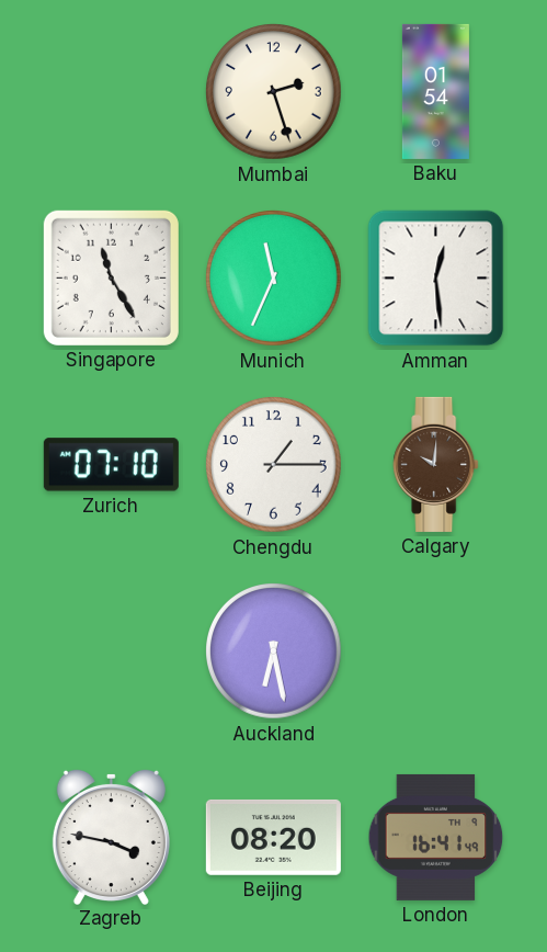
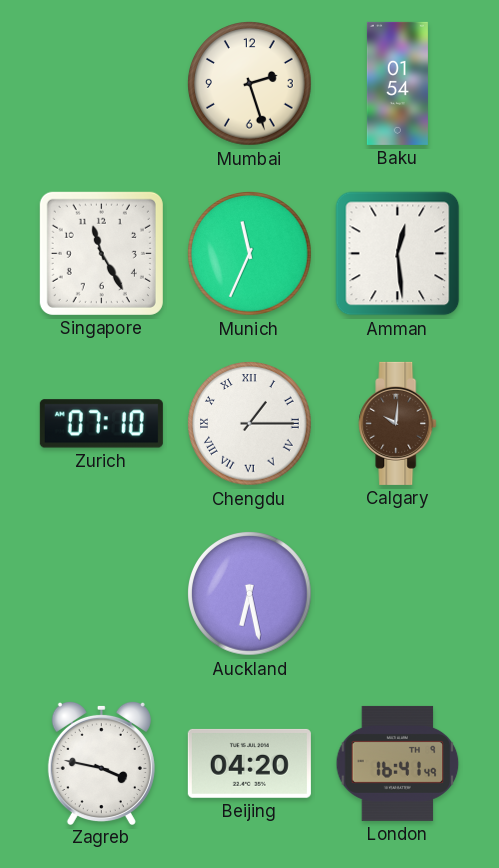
Chengdu numerals: Arabic -> Roman
Beijing: 08:20 -> 04:20
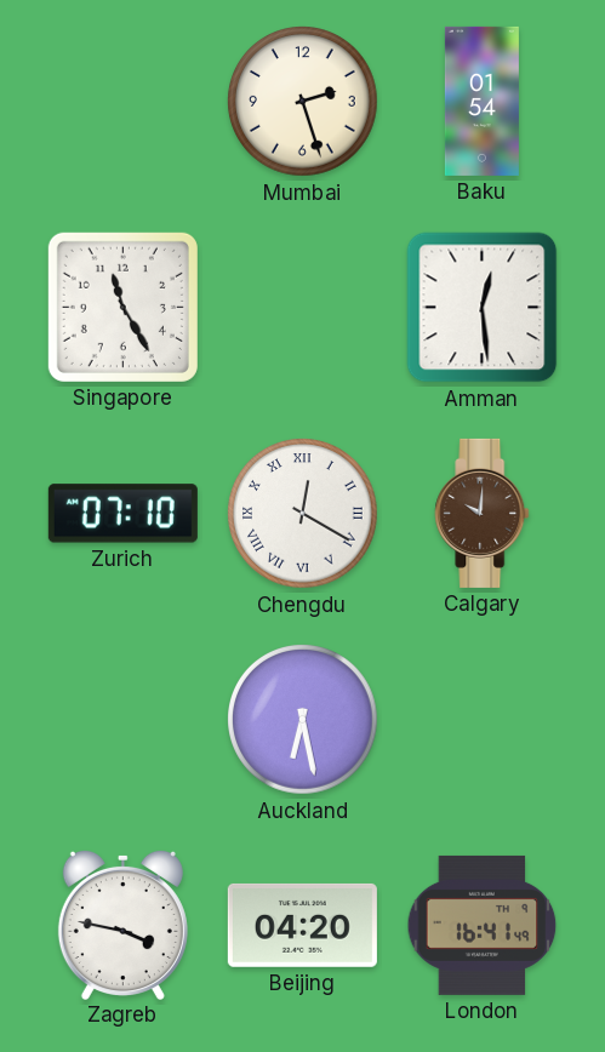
Munich: 11:34 -> none
Chengdu: 1:15 -> 12:20
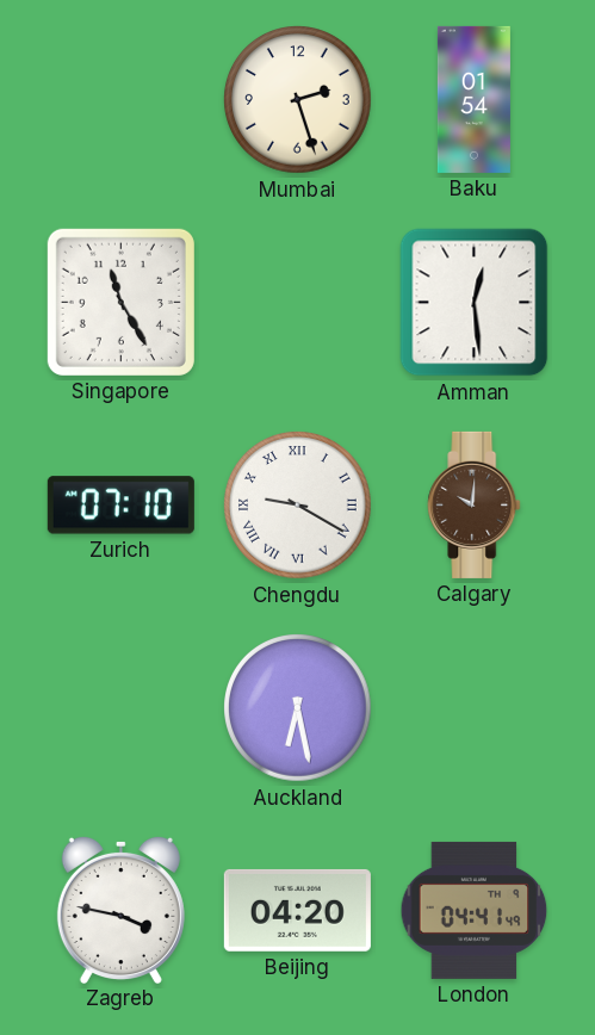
Chengdu: 12:20 -> 9:20
London: 16:41 -> 04:41
